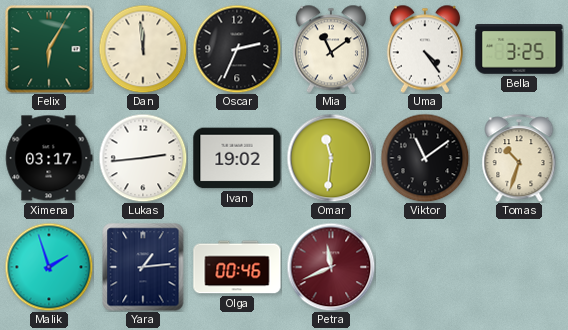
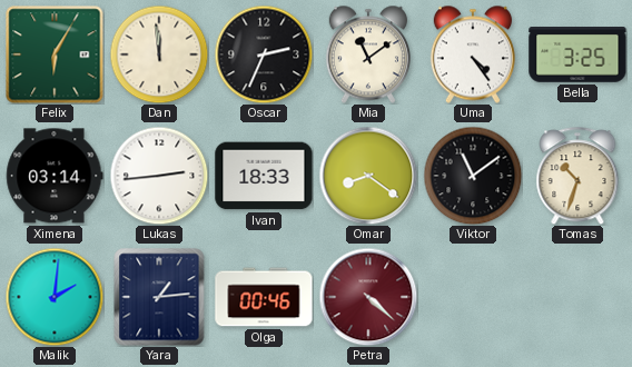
Ximena: 03:17 -> 03:14
Ivan: 19:02 -> 18:33
Omar: 11:31 -> 8:21
Malik: 1:57 -> 2:01
Petra: 11:41 -> 4:22
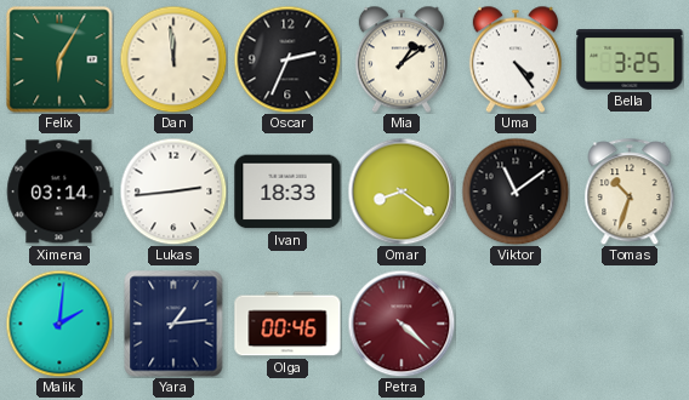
Mia: 11:09 -> 1:09
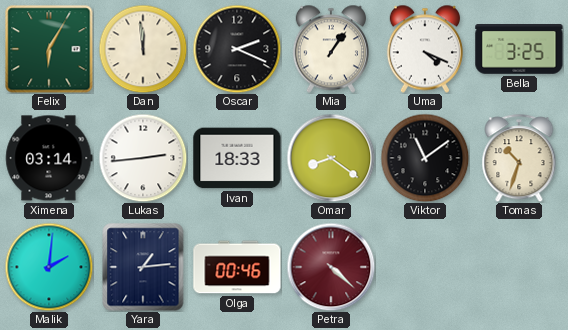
Oscar: 2:34 -> 2:19
Mia: 1:09 -> 1:06
Uma: 4:24 -> 4:19
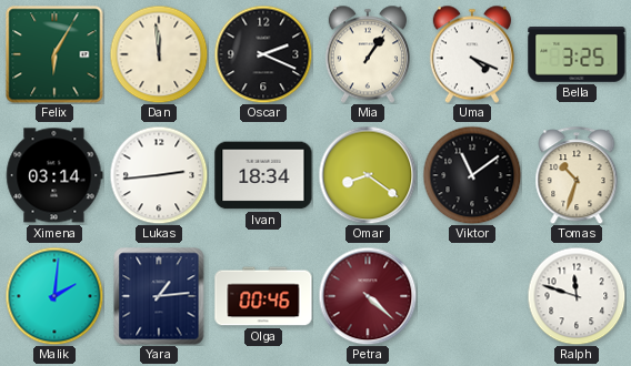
Ivan: 18:33 -> 18:34
Ralph: none -> 11:48
